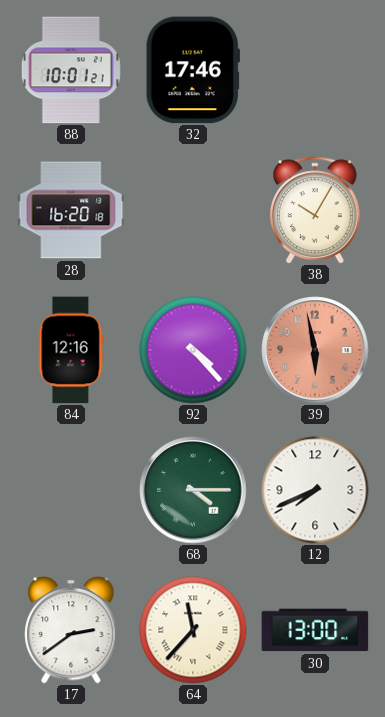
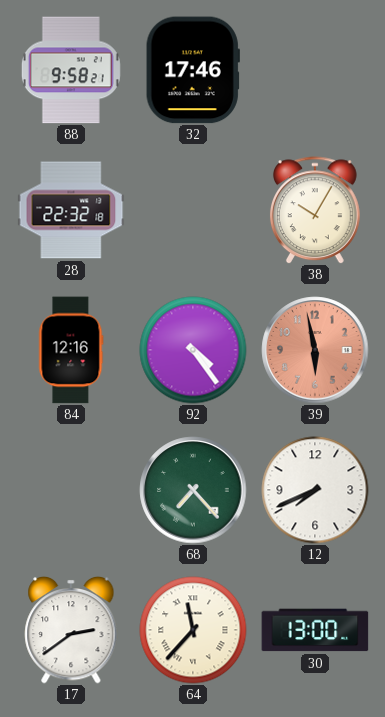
88: 10:01 -> 9:58
28: 16:20 -> 22:32
92: 4:23 -> 4:24
68: 4:15 -> 7:23
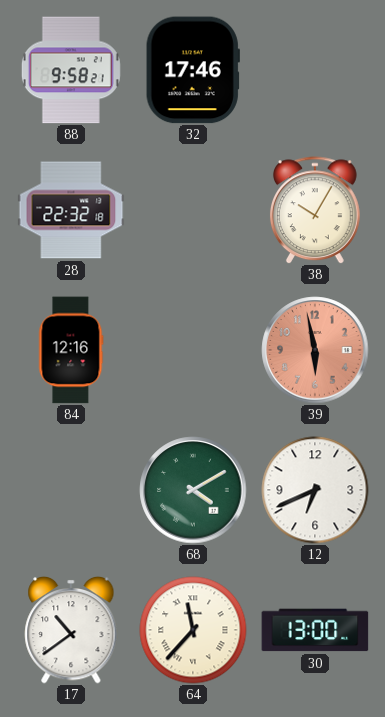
92: 4:24 -> none
68: 7:23 -> 4:10
12: 7:41 -> 6:41
17: 2:39 -> 10:39
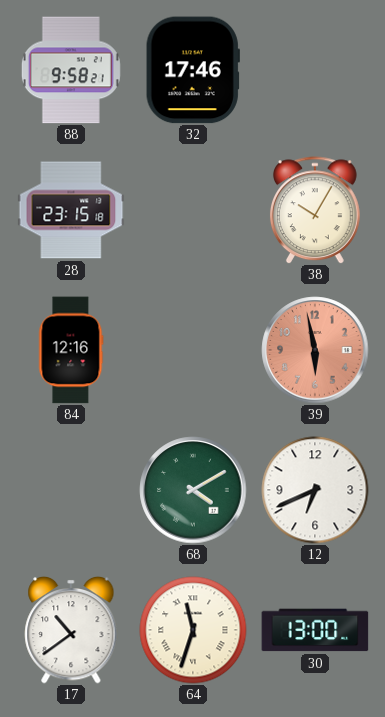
28: 22:32 -> 23:15
64: 11:37 -> 11:33
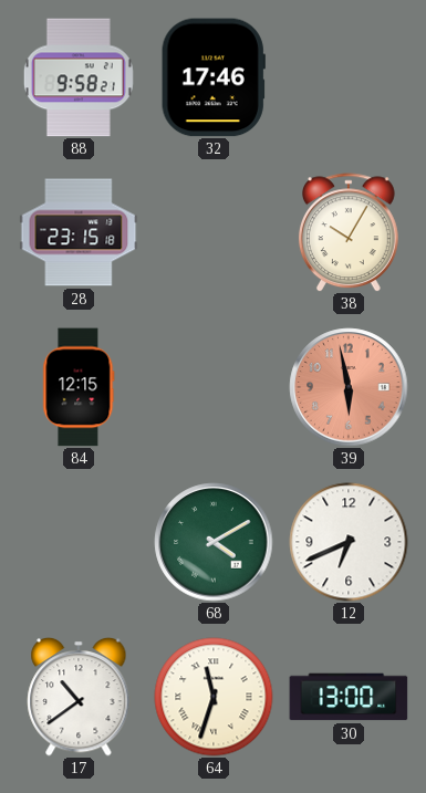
84: 12:16 -> 12:15
